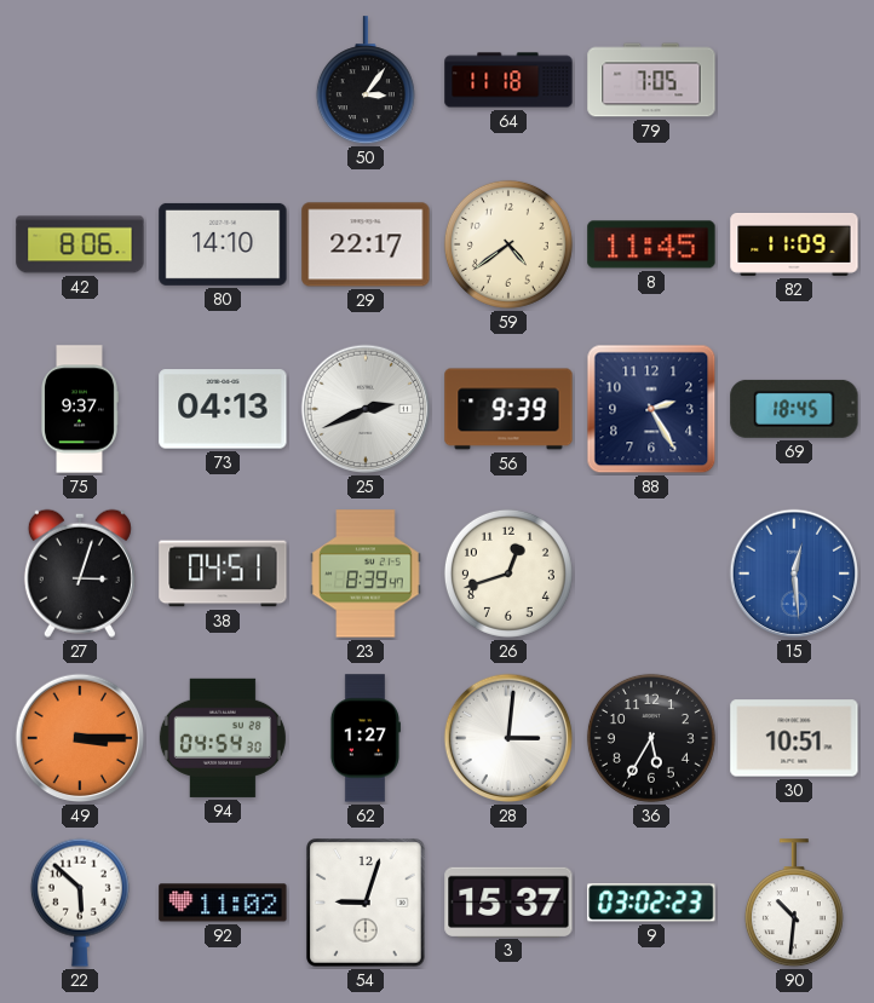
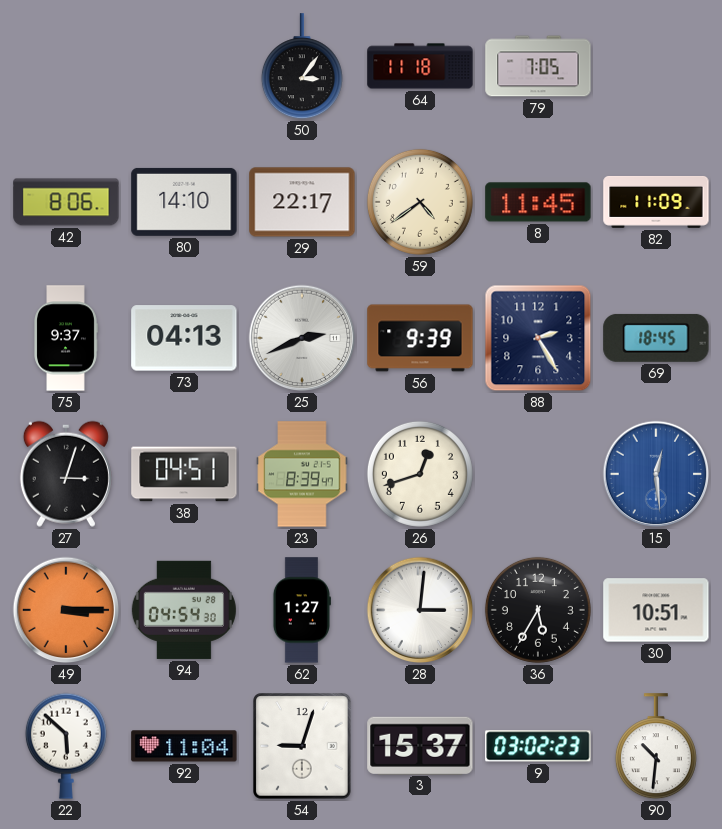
92: 11:02 -> 11:04
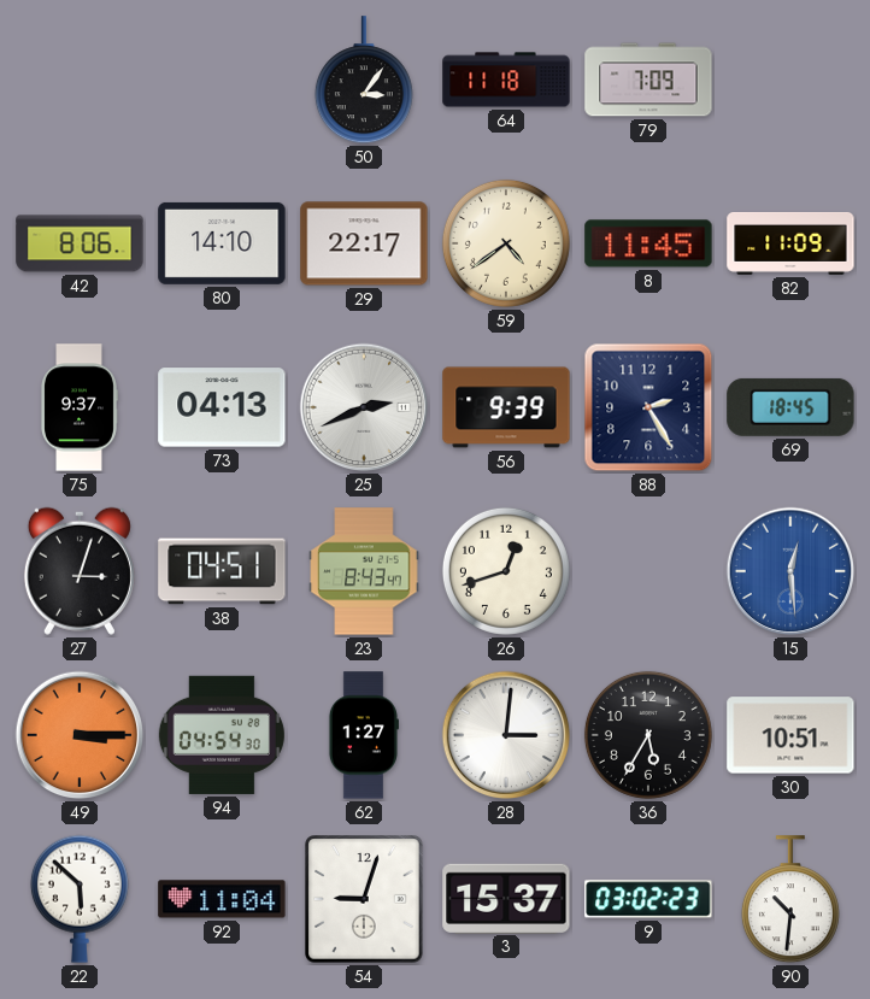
79: 7:05 -> 7:09
23: 8:39 -> 8:43
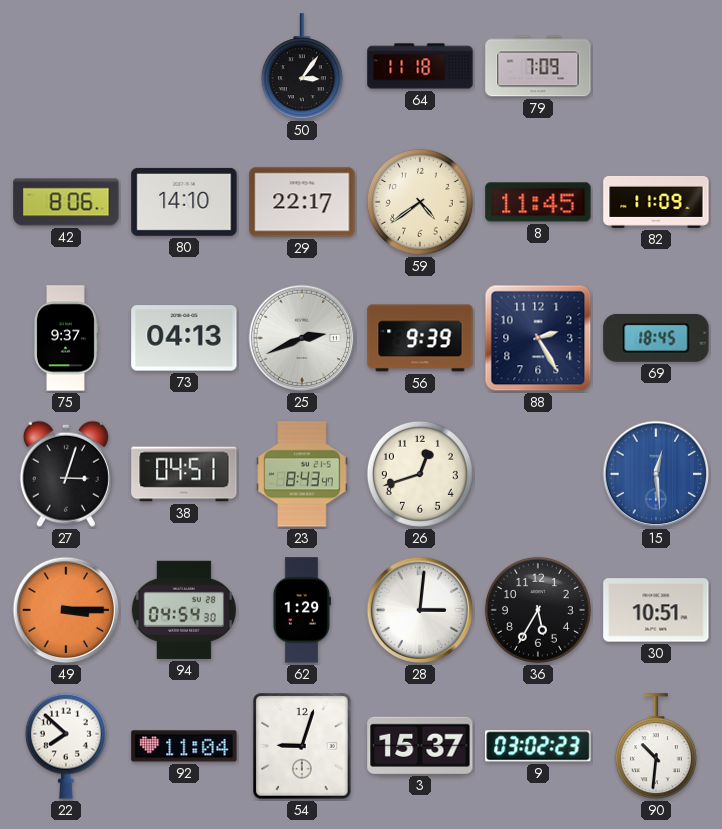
62: 1:27 -> 1:29
22: 5:52 -> 7:52
